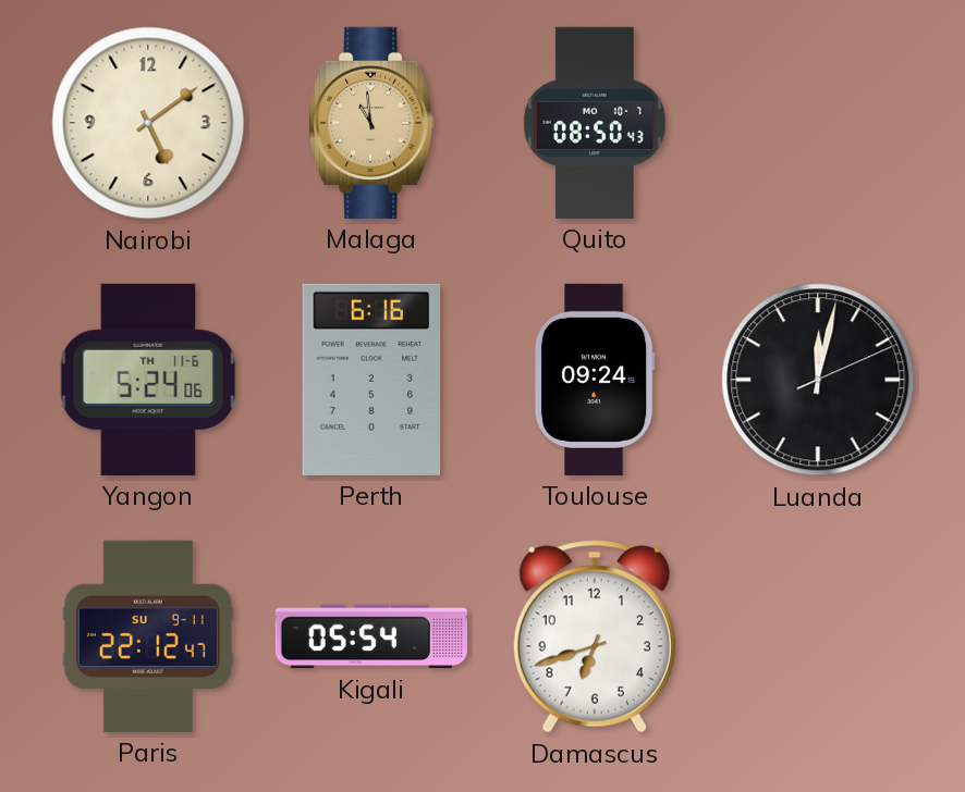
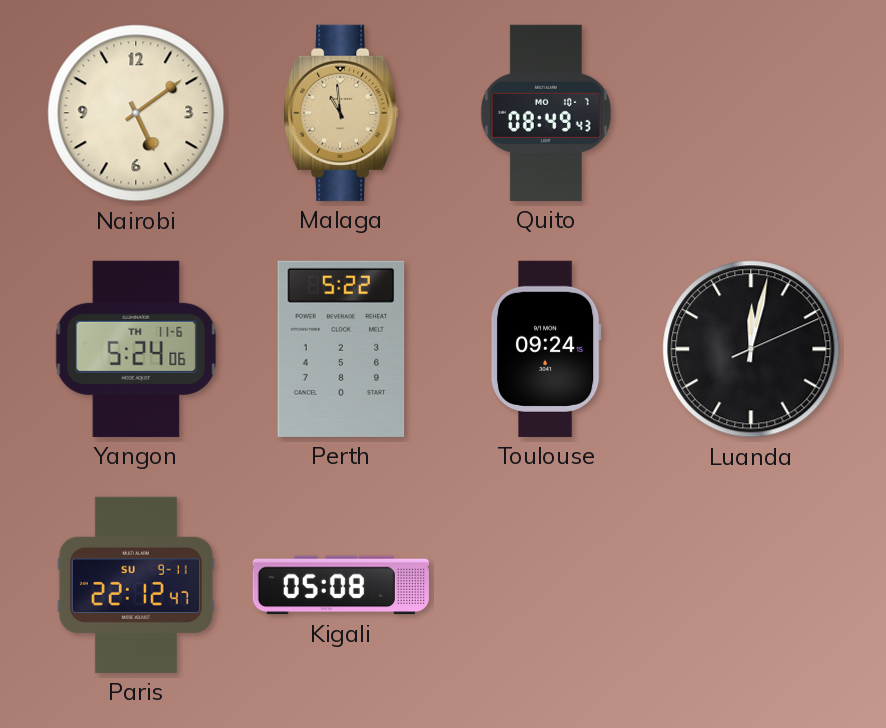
Quito: 08:50 -> 08:49
Perth: 6:16 -> 5:22
Kigali: 05:54 -> 05:08
Damascus: 6:42 -> none
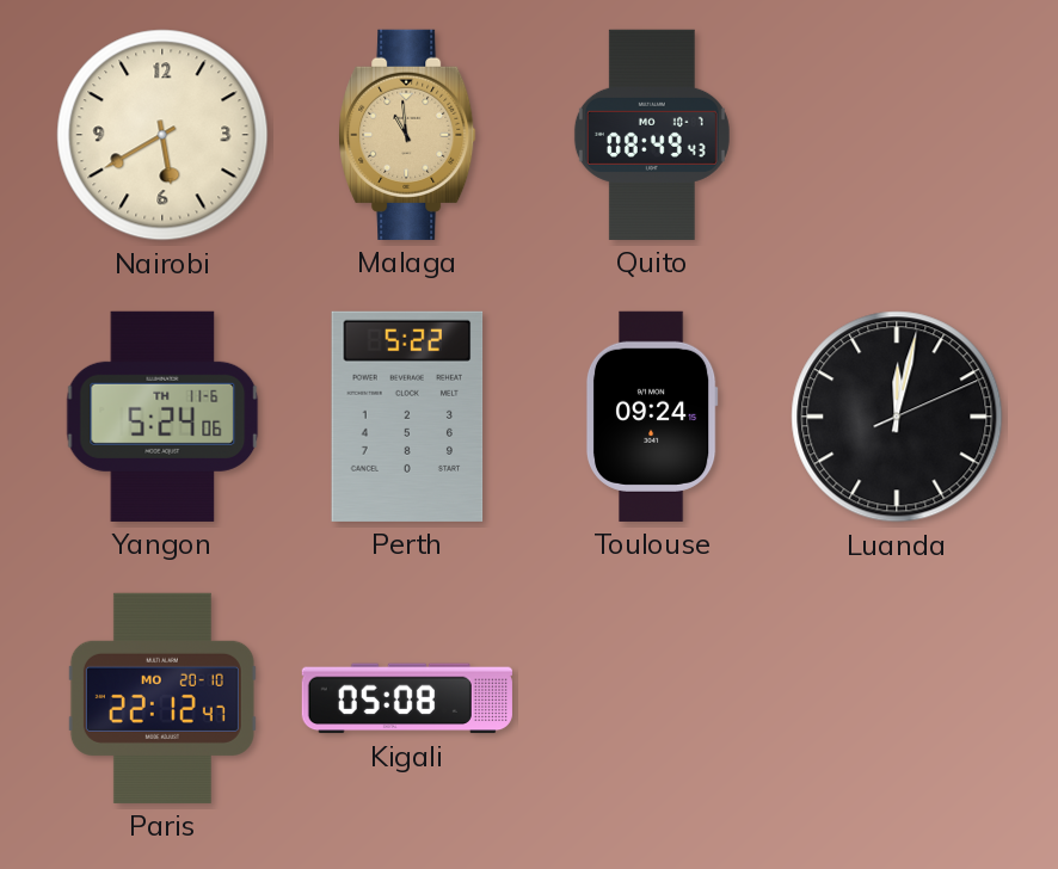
Nairobi: 5:09 -> 5:40
Paris date: SU 9-11 -> MO 20-10
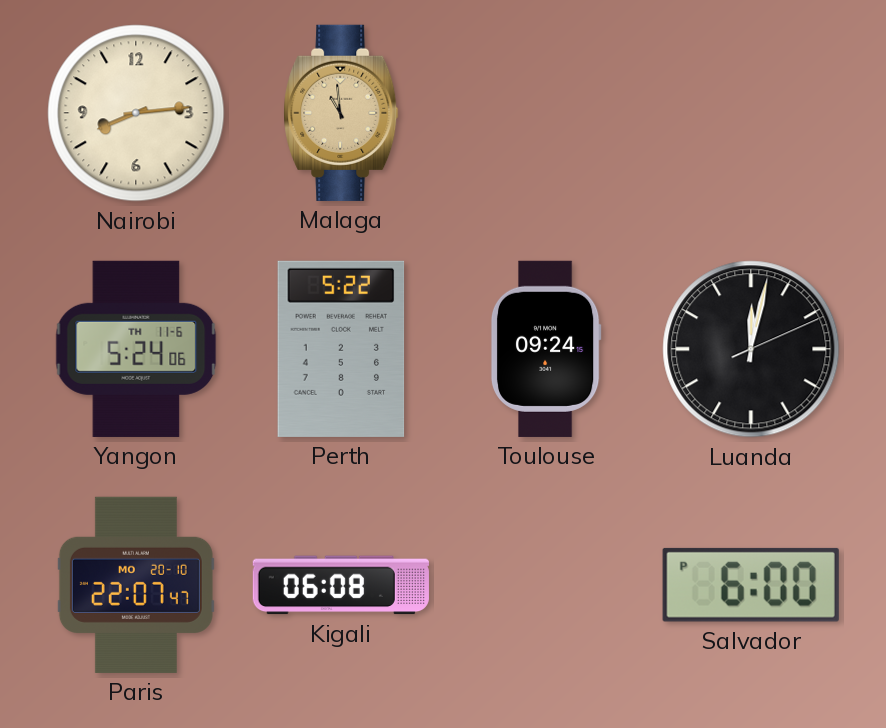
Nairobi: 5:40 -> 8:14
Quito: 08:49 -> none
Paris: 22:12 -> 22:07
Kigali: 05:08 -> 06:08
Salvador: none -> 6:00
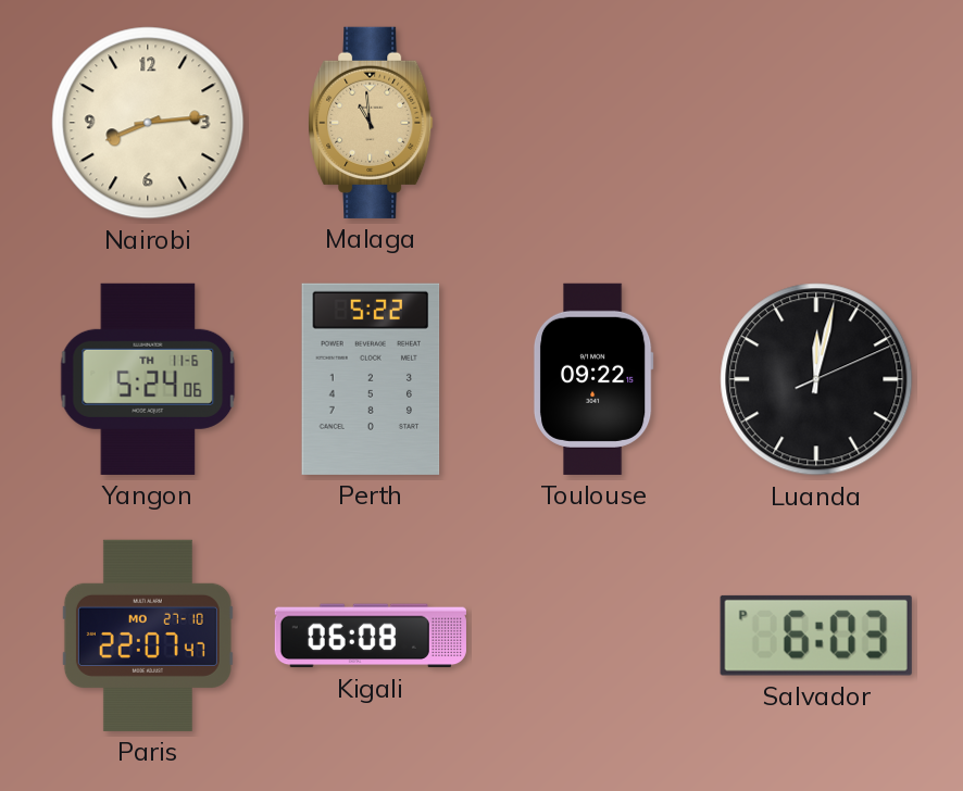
Toulouse: 09:24 -> 09:22
Paris date: MO 20-10 -> MO 27-10
Salvador: 6:00 -> 6:03
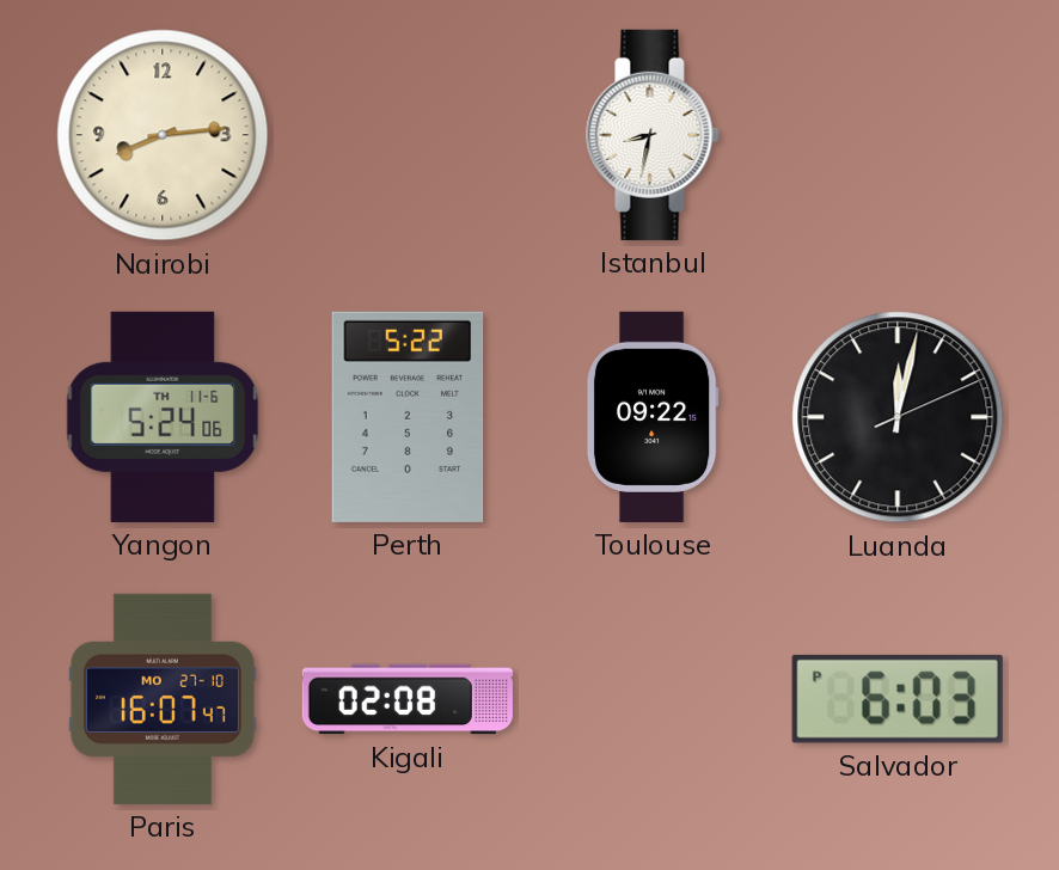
Malaga: 10:59 -> none
Istanbul: none -> 8:32
Paris: 22:07 -> 16:07
Kigali: 06:08 -> 02:08
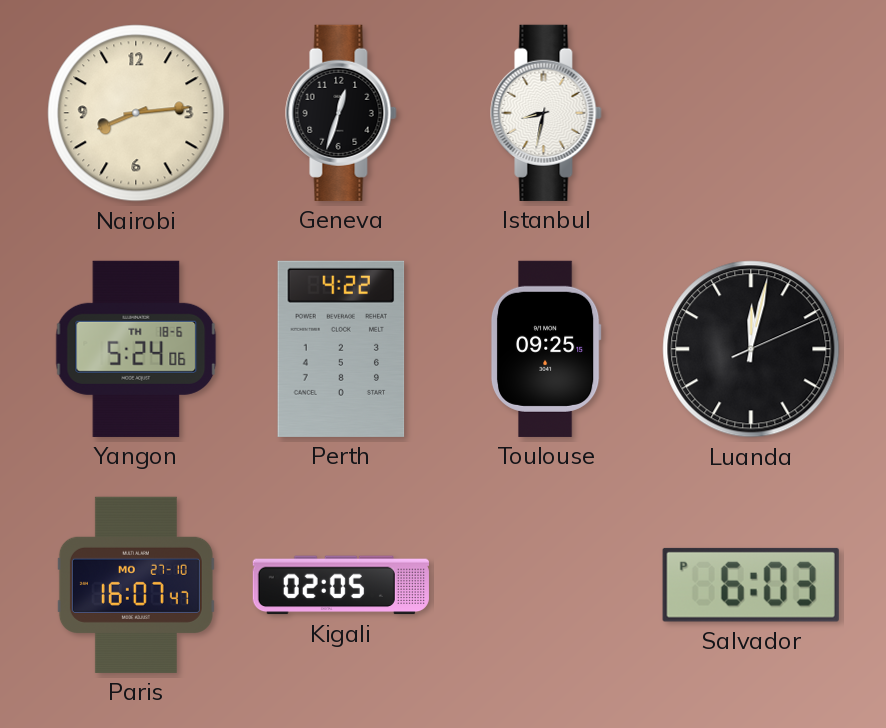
Geneva: none -> 12:33
Yangon date: TH 11-6 -> TH 18-6
Perth: 5:22 -> 4:22
Toulouse: 09:22 -> 09:25
Kigali: 02:08 -> 02:05
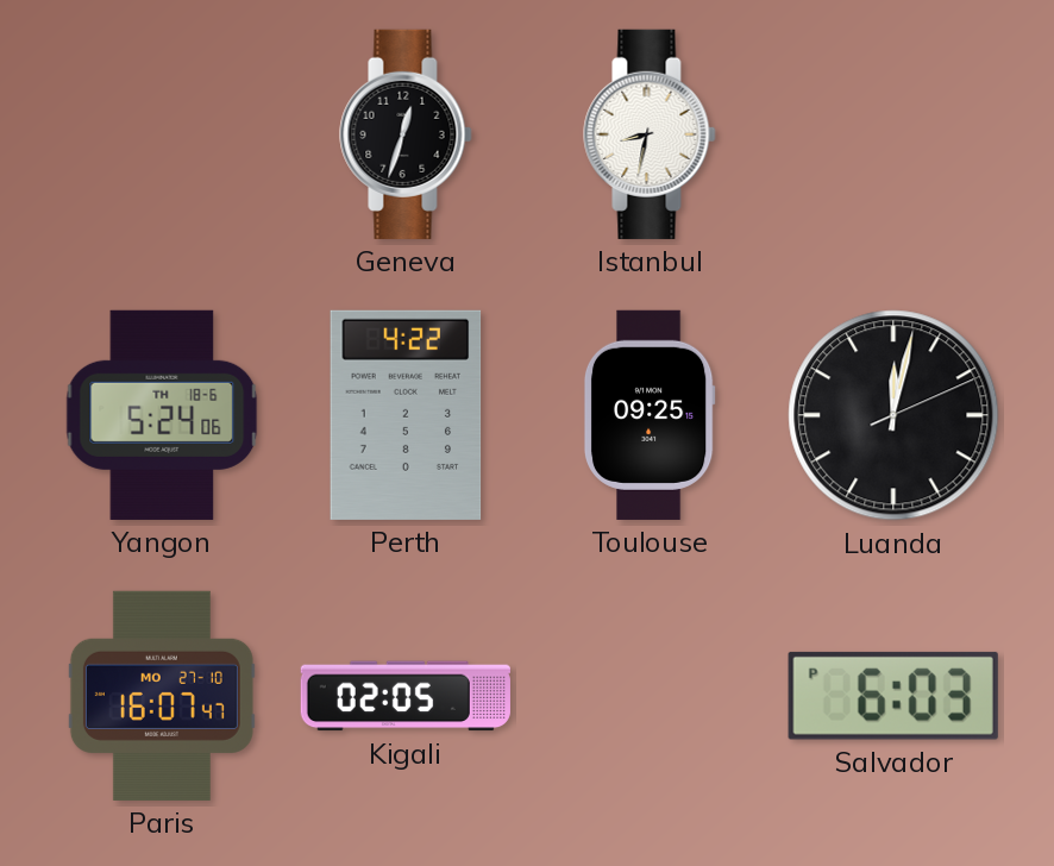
Nairobi: 8:14 -> none
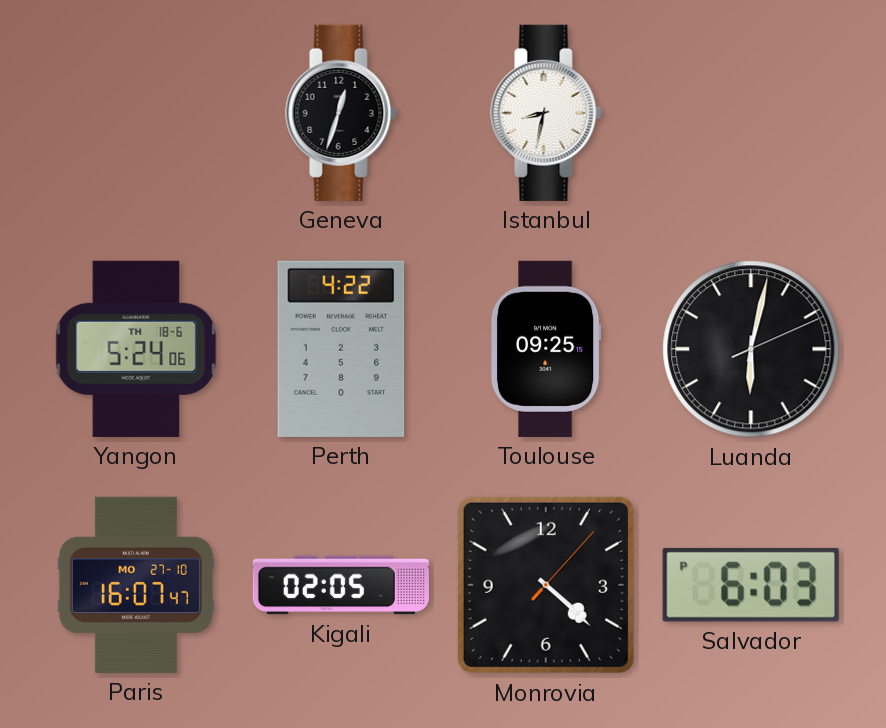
Luanda: 12:02 -> 6:02
Monrovia: none -> 4:22
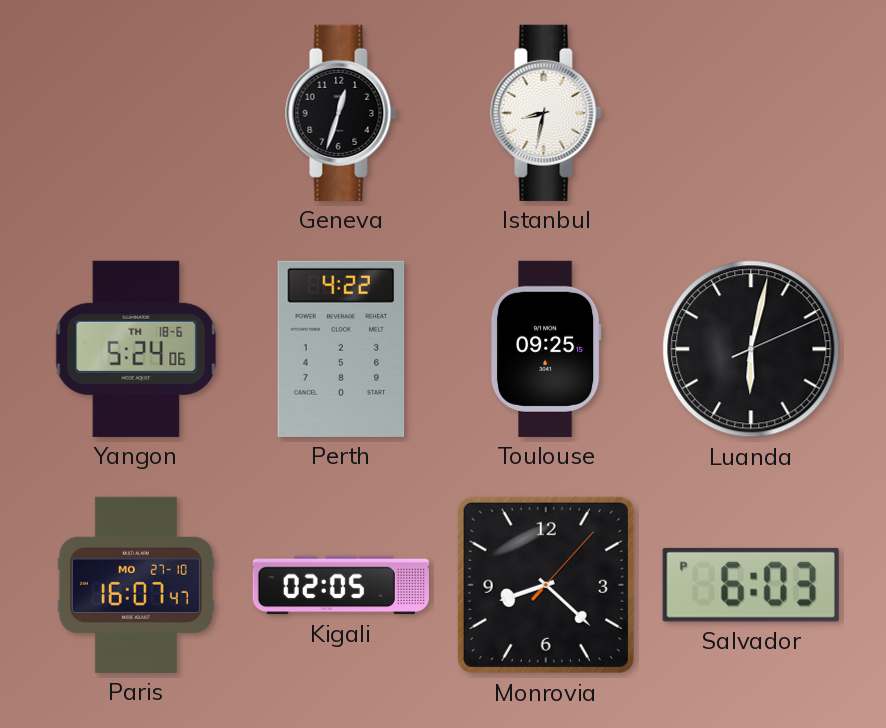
Monrovia: 4:22 -> 8:22
